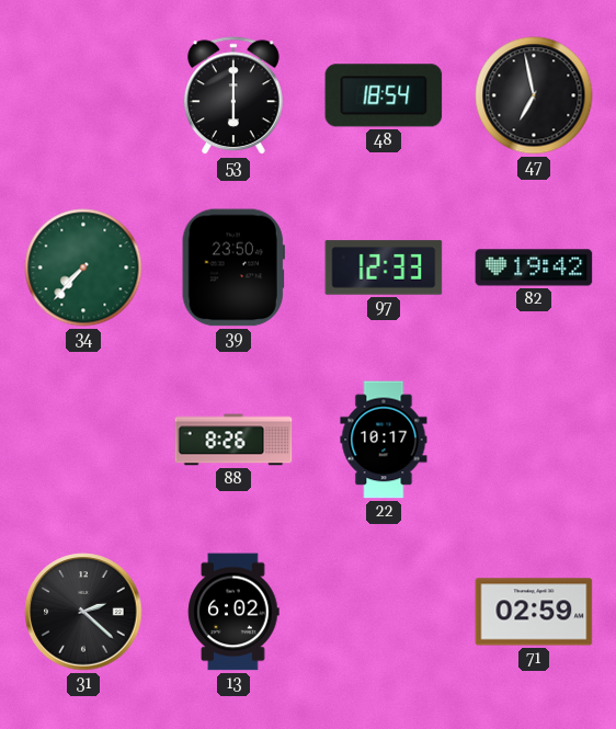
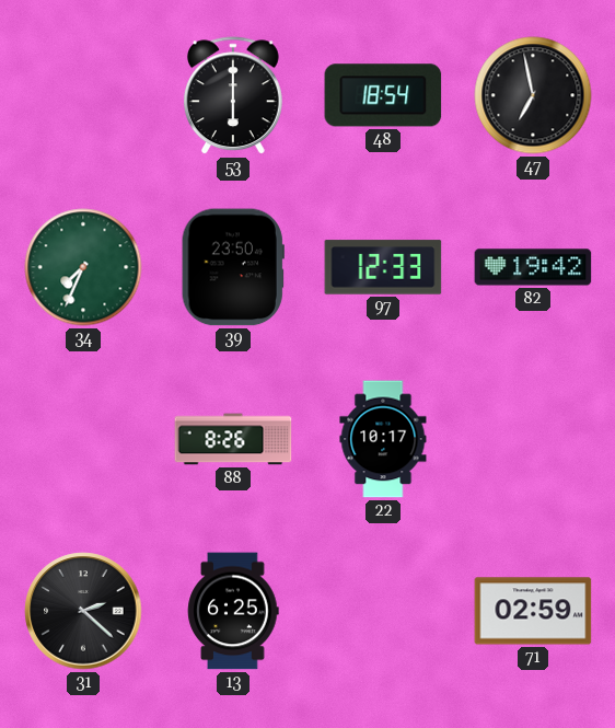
34: 7:37 -> 7:34
13: 6:02 -> 6:25
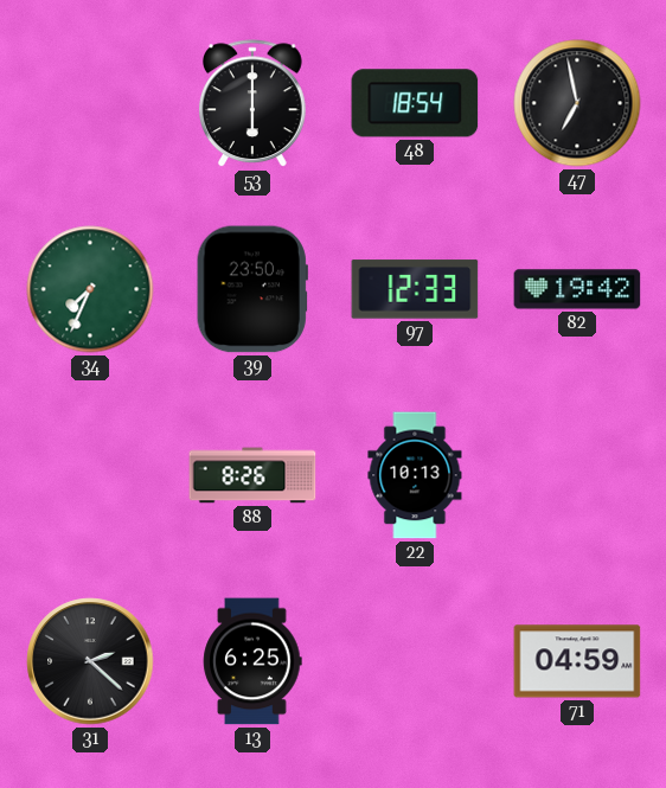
22: 10:17 -> 10:13
71: 02:59 -> 04:59
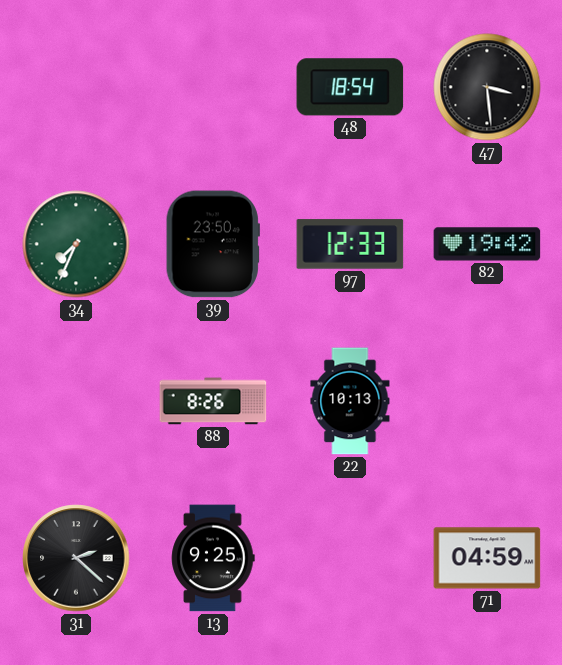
53: 6:00 -> none
47: 6:58 -> 3:29
13: 6:25 -> 9:25
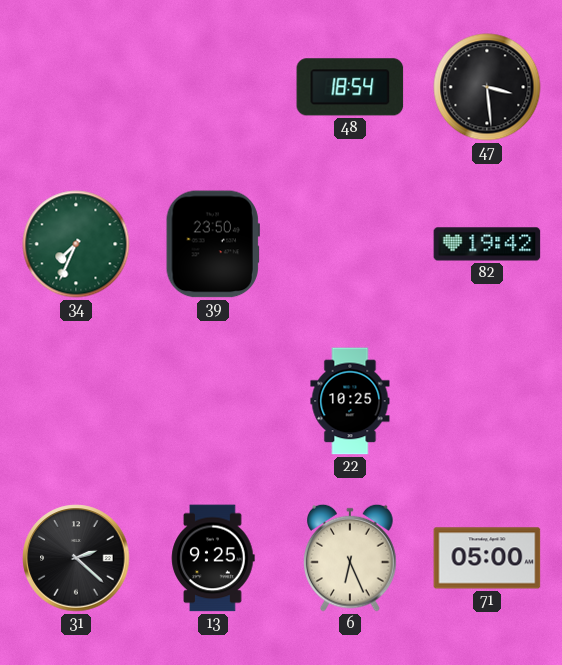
97: 12:33 -> none
88: 8:26 -> none
22: 10:13 -> 10:25
6: none -> 6:26
71: 04:59 -> 05:00
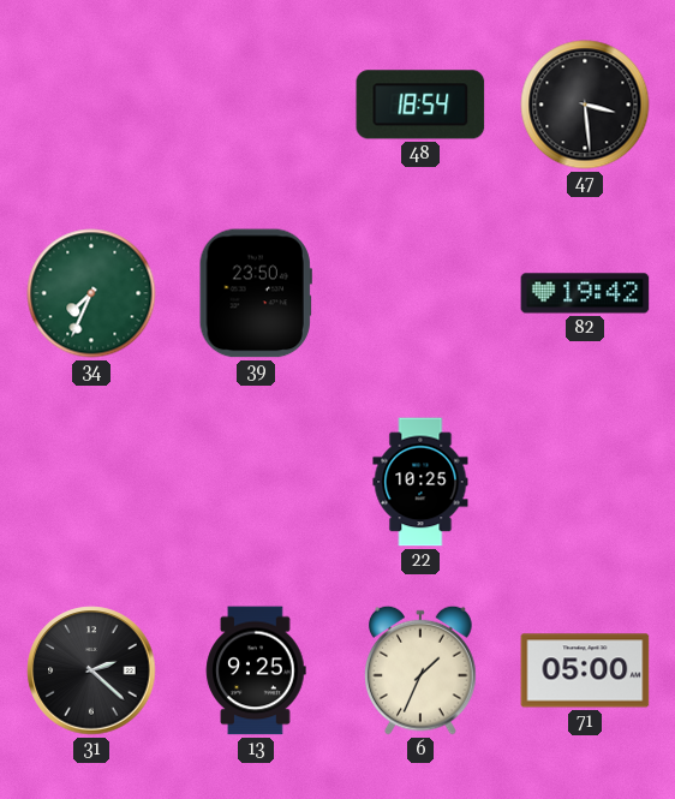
6: 6:26 -> 1:34
